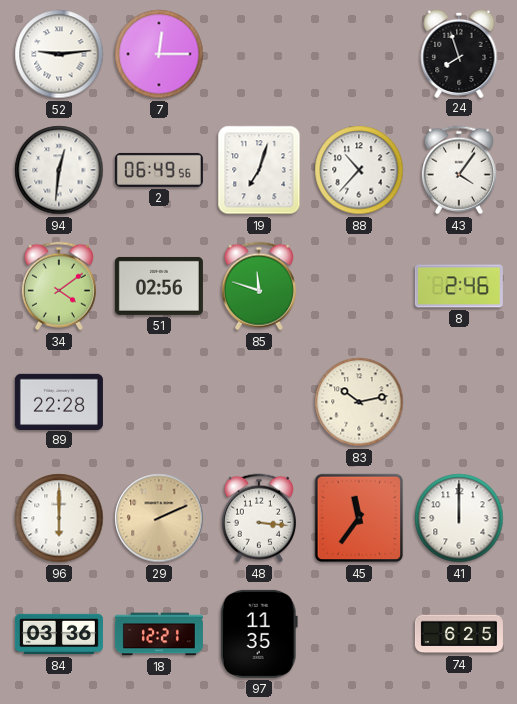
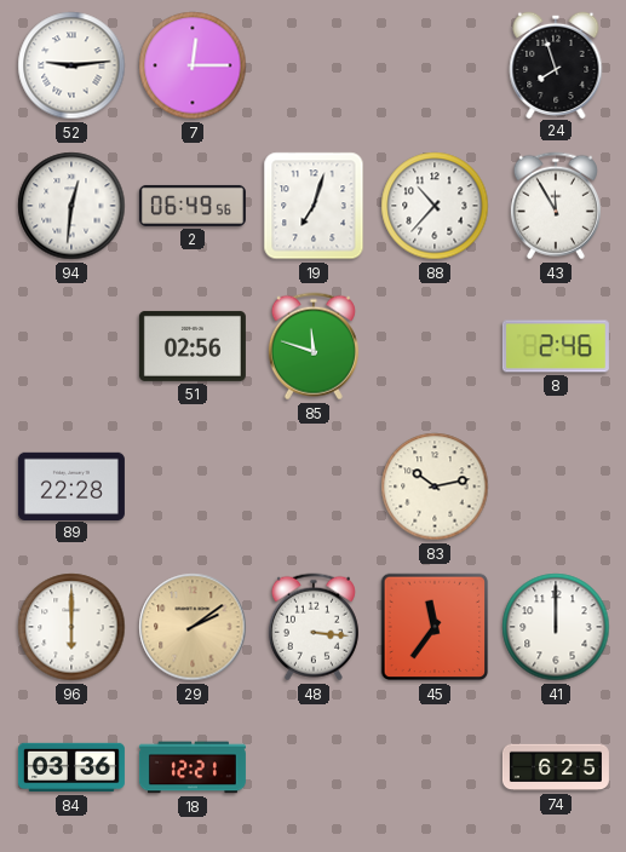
43: 4:06 -> 11:55
34: 4:09 -> none
29: 2:11 -> 2:09
97: 11:35 -> none
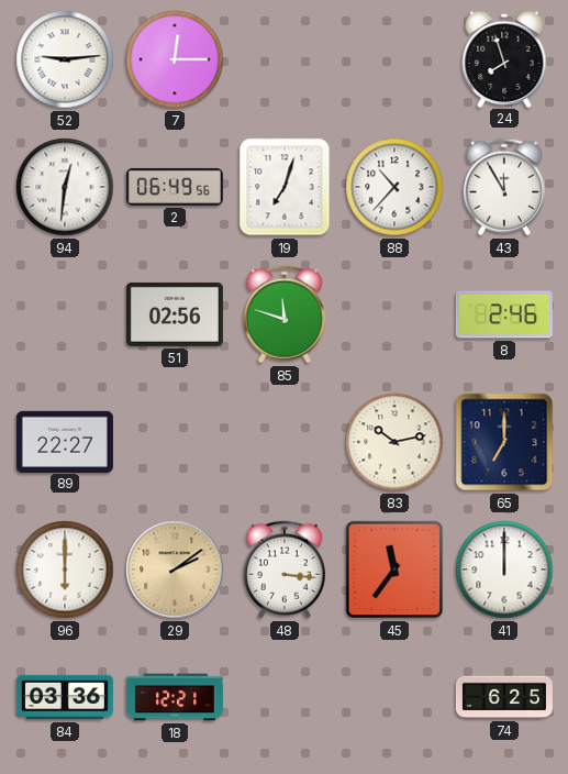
89: 22:28 -> 22:27
65: none -> 7:00
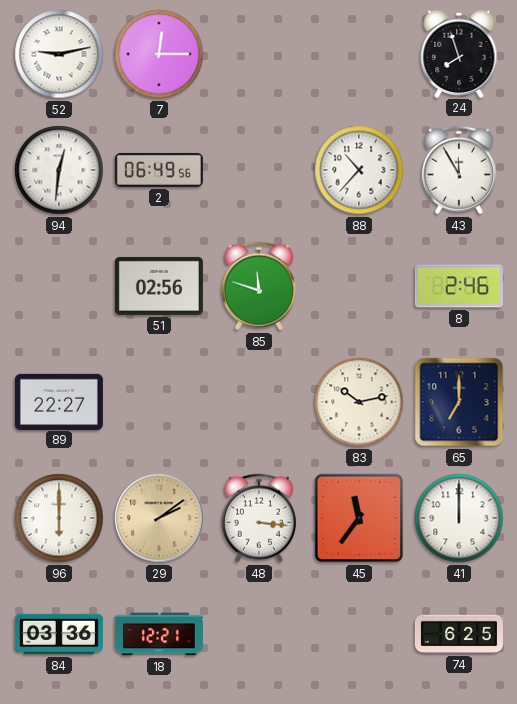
52: 9:14 -> 9:13
19: 7:03 -> none
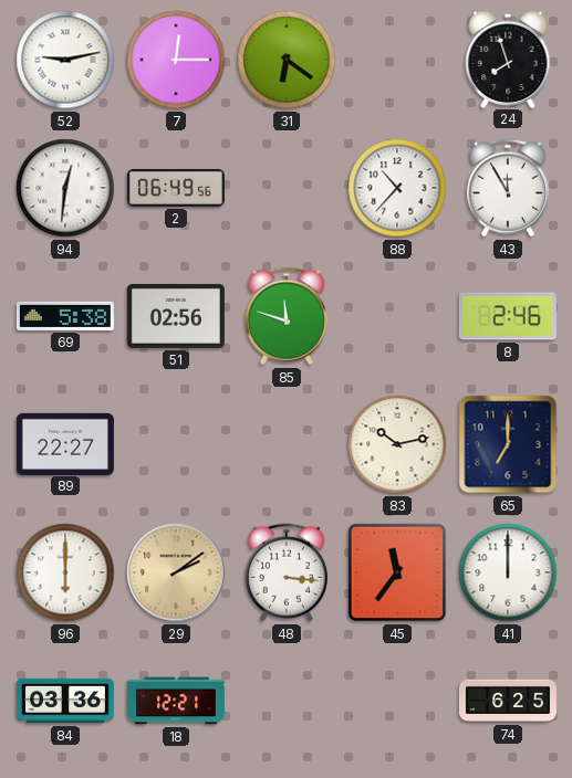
31: none -> 6:21
69: none -> 5:38
